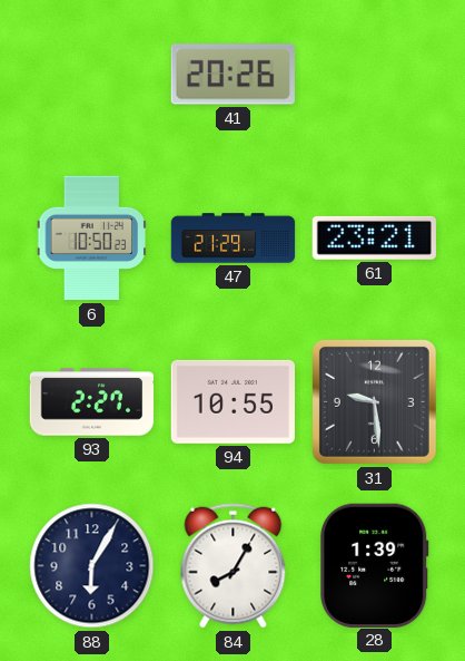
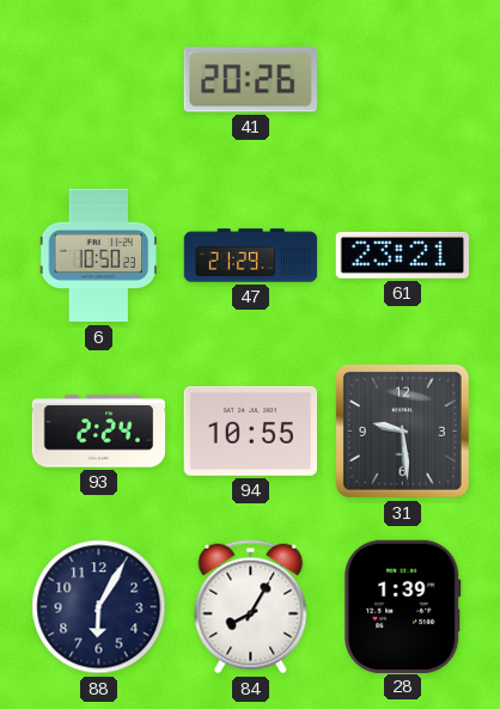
93: 2:27 -> 2:24
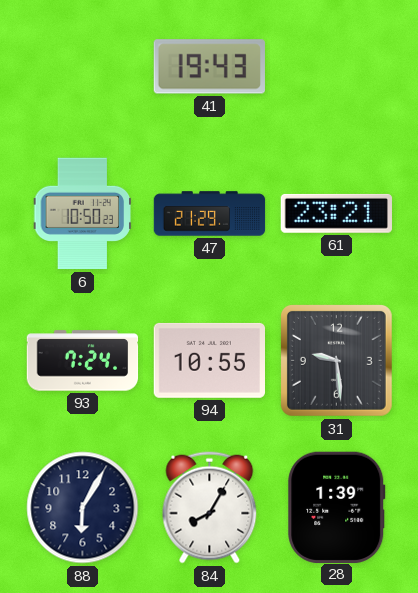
41: 20:26 -> 19:43
93: 2:24 -> 7:24
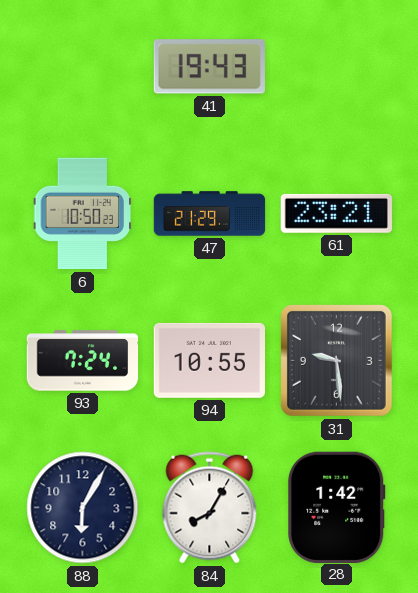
28: 1:39 -> 1:42
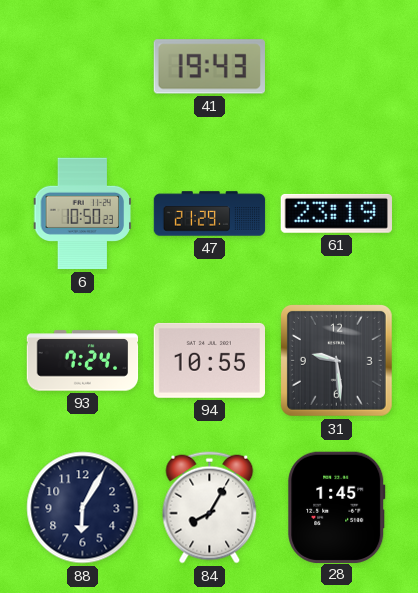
61: 23:21 -> 23:19
28: 1:42 -> 1:45
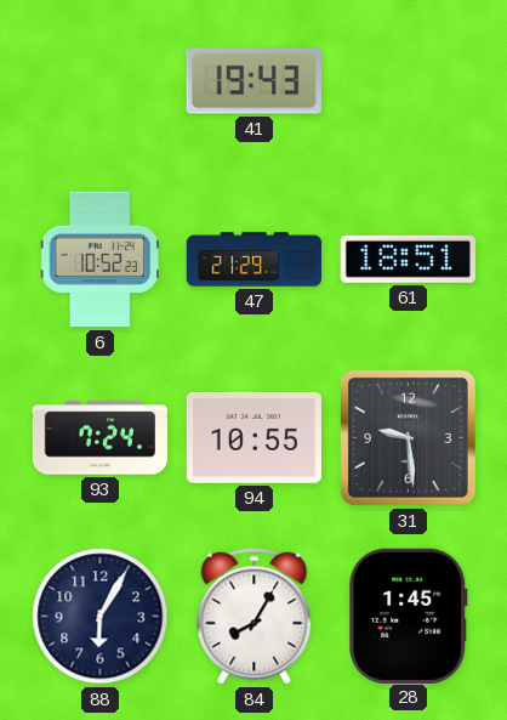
6: 10:50 -> 10:52
61: 23:19 -> 18:51
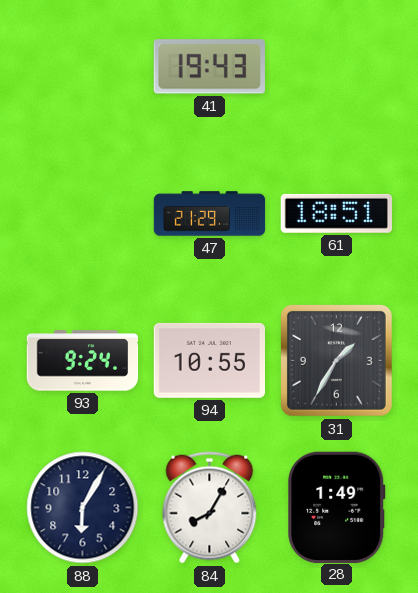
6: 10:52 -> none
93: 7:24 -> 9:24
31: 9:29 -> 1:35
28: 1:45 -> 1:49
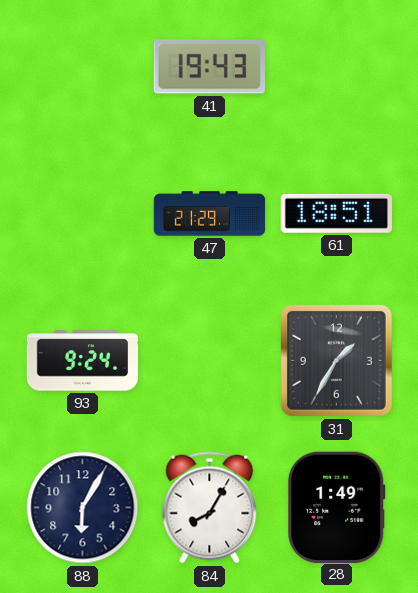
94: 10:55 -> none
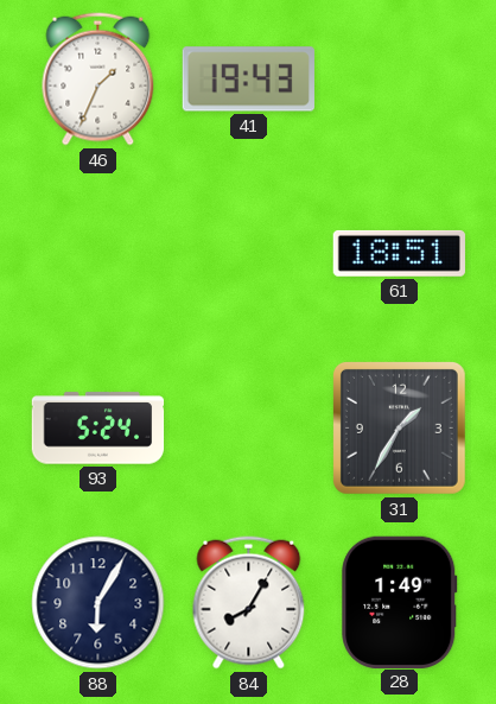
46: none -> 1:34
47: 21:29 -> none
93: 9:24 -> 5:24
